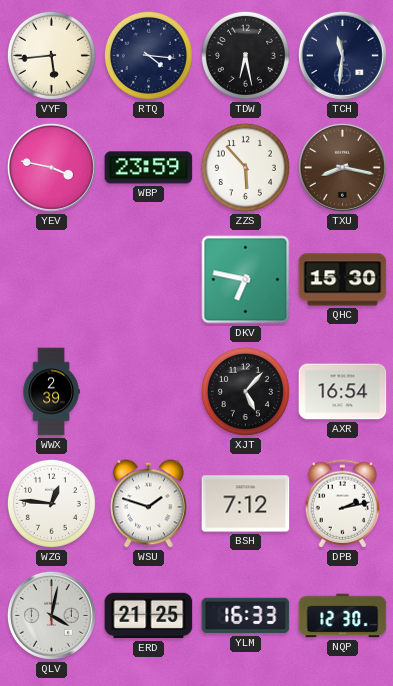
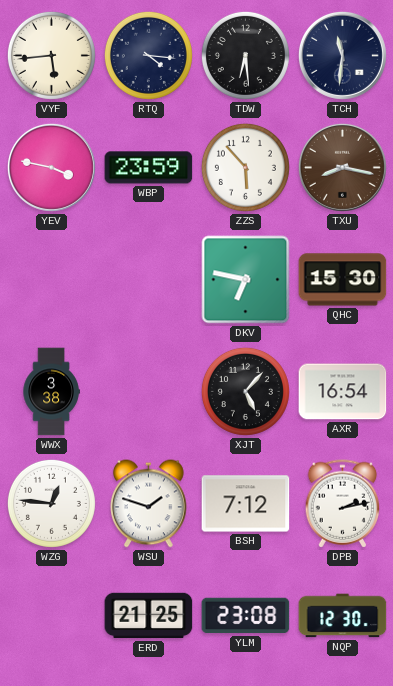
TDW: 6:28 -> 6:29
WWX: 2:39 -> 3:38
QLV: 4:02 -> none
YLM: 16:33 -> 23:08
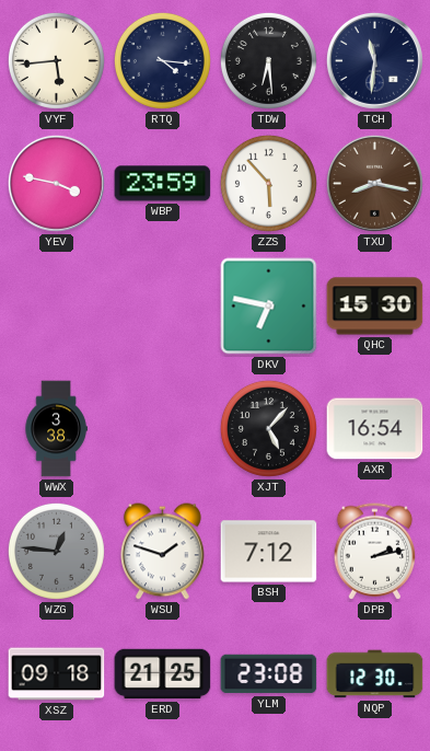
WZG dial: white -> grey
XSZ: none -> 09:18
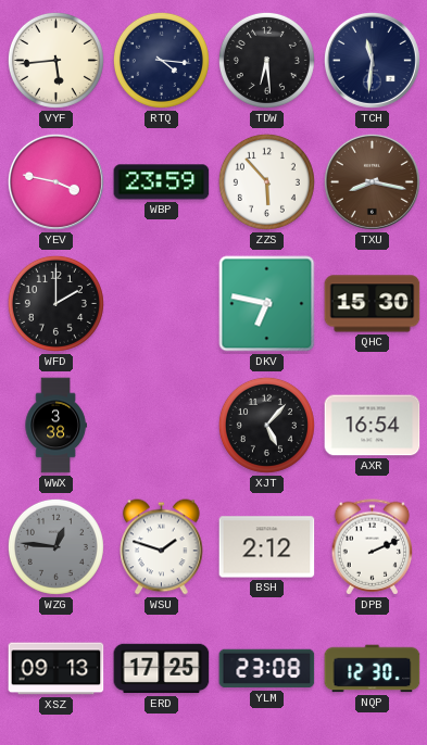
WFD: none -> 2:00
BSH: 7:12 -> 2:12
DPB: 2:13 -> 2:11
XSZ: 09:18 -> 09:13
ERD: 21:25 -> 17:25
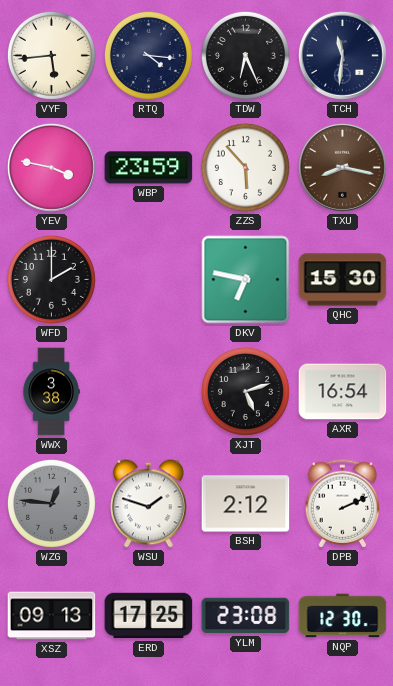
TDW: 6:29 -> 6:26
XJT: 5:07 -> 5:12
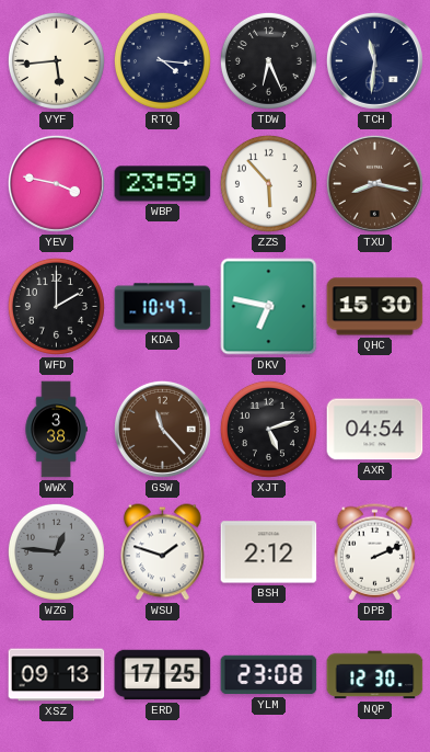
KDA: none -> 10:47
GSW: none -> 11:23
AXR: 16:54 -> 04:54
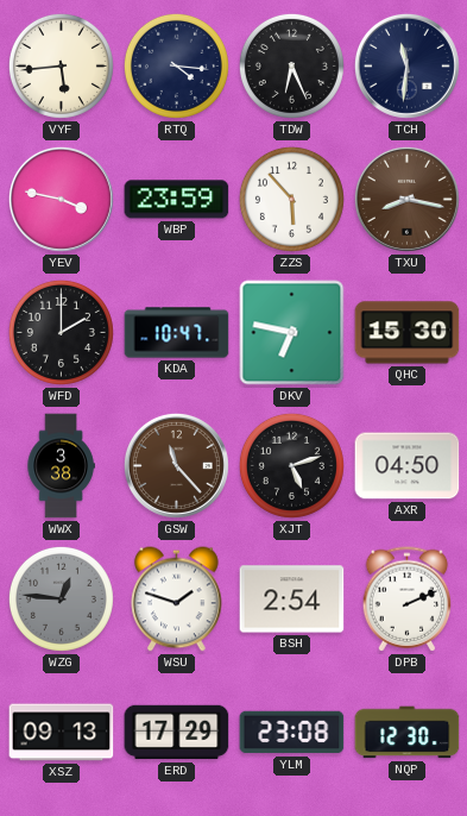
AXR: 04:54 -> 04:50
BSH: 2:12 -> 2:54
ERD: 17:25 -> 17:29
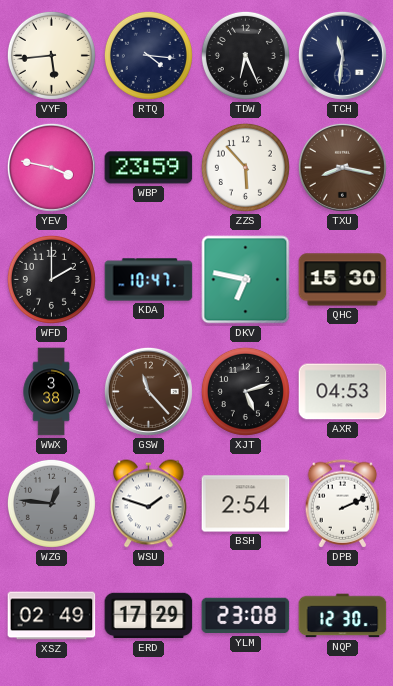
AXR: 04:50 -> 04:53
XSZ: 09:13 -> 02:49
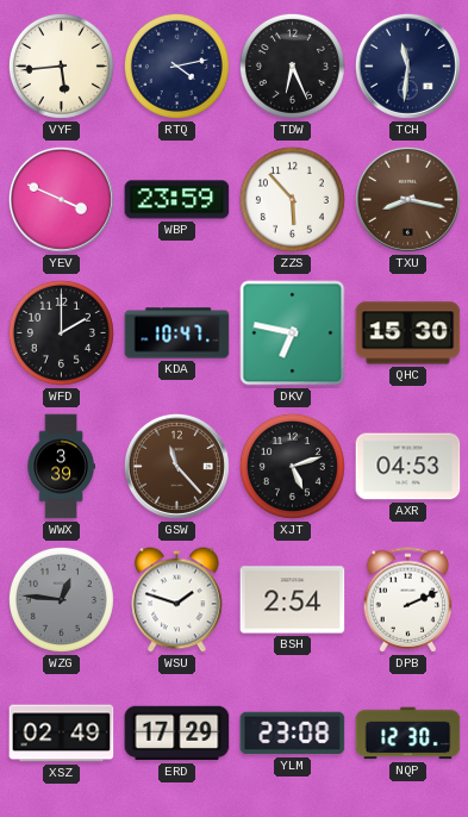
RTQ: 4:16 -> 4:13
YEV: 3:47 -> 3:49
WWX: 3:38 -> 3:39
